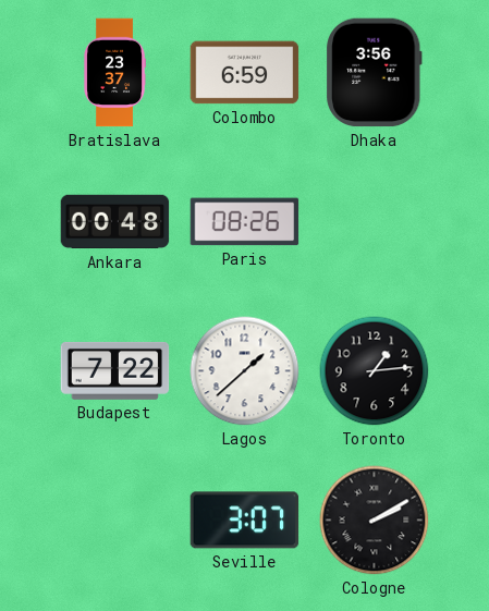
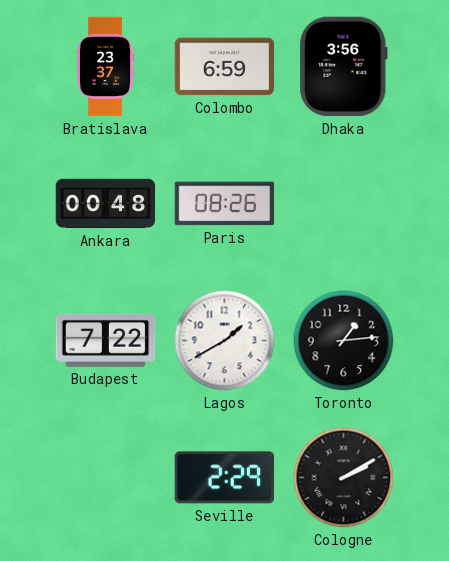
Lagos: 1:38 -> 1:40
Seville: 3:07 -> 2:29
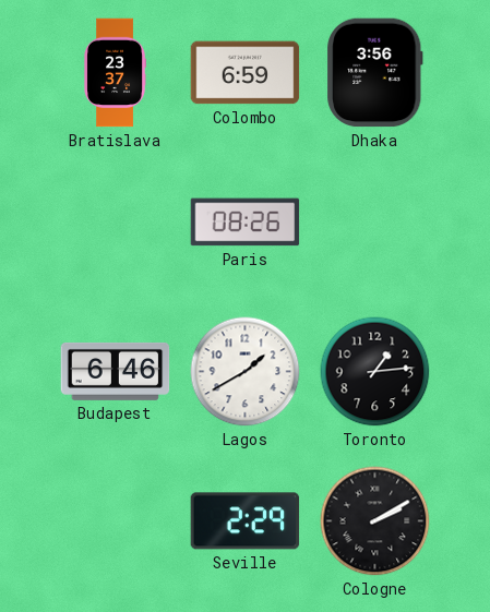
Ankara: 00:48 -> none
Budapest: 7:22 -> 6:46
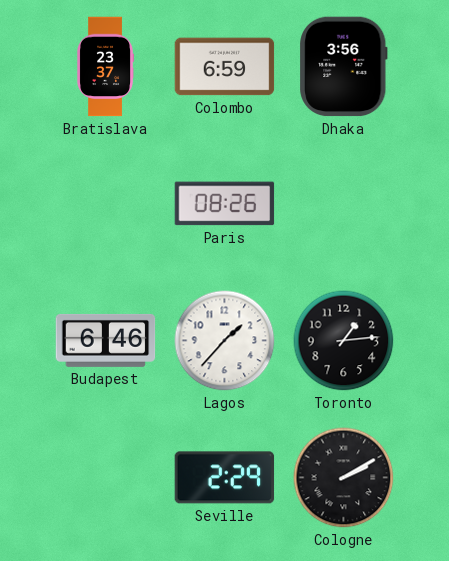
Lagos: 1:40 -> 1:37
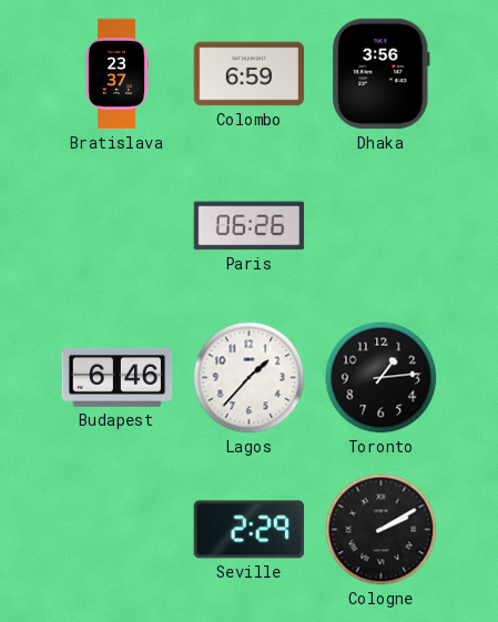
Paris: 08:26 -> 06:26
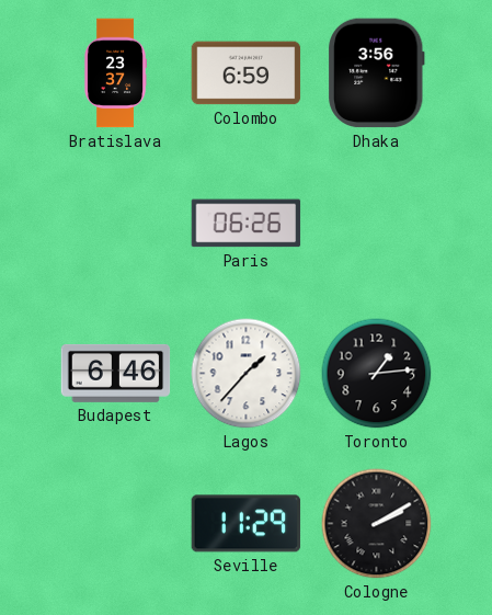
Seville: 2:29 -> 11:29
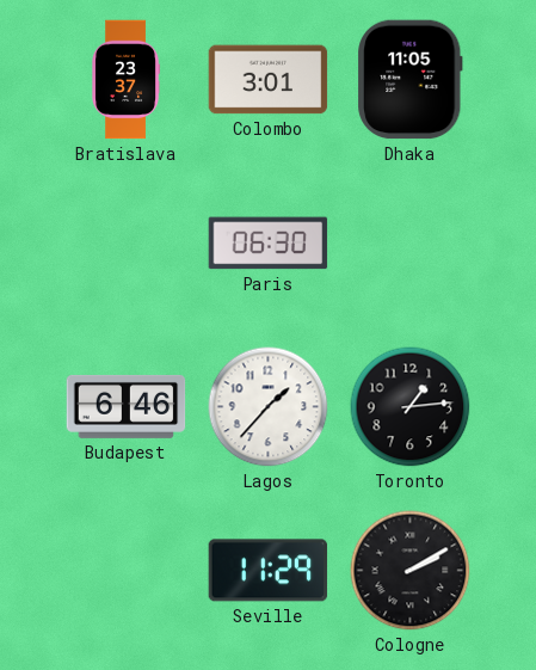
Colombo: 6:59 -> 3:01
Dhaka: 3:56 -> 11:05
Paris: 06:26 -> 06:30
